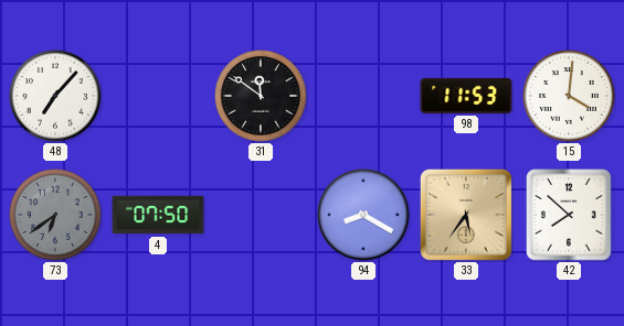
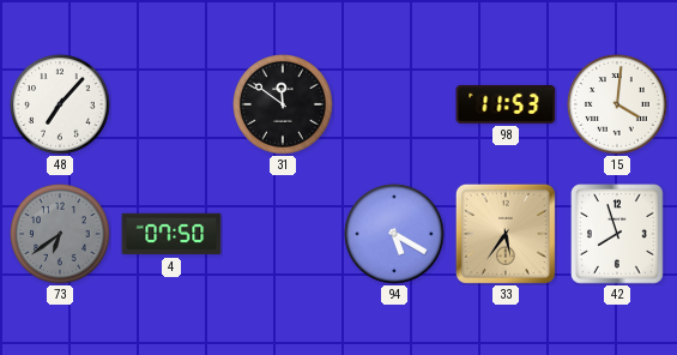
94: 8:20 -> 5:20
42: 7:52 -> 7:57
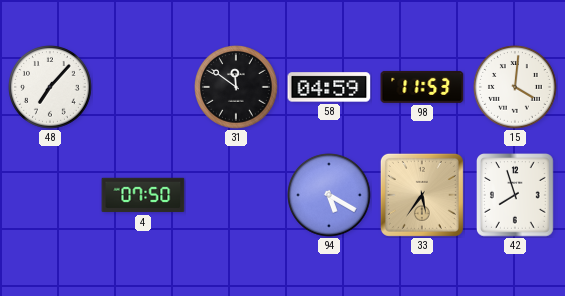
58: none -> 04:59
73: 6:39 -> none
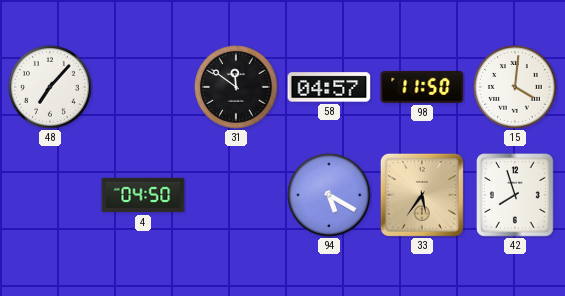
58: 04:59 -> 04:57
98: 11:53 -> 11:50
4: 07:50 -> 04:50
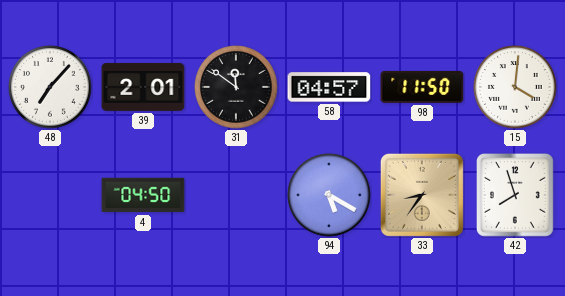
39: none -> 2:01
33: 5:36 -> 8:36
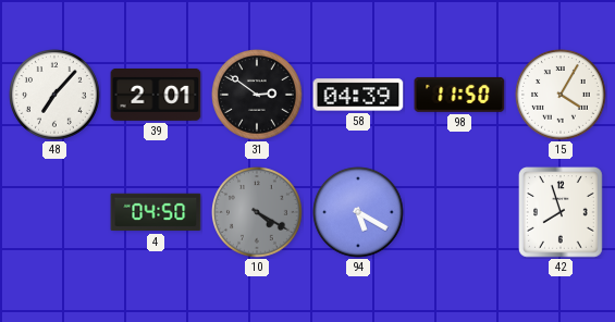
31: 11:51 -> 2:51
58: 04:57 -> 04:39
15: 4:01 -> 4:05
10: none -> 4:20
33: 8:36 -> none
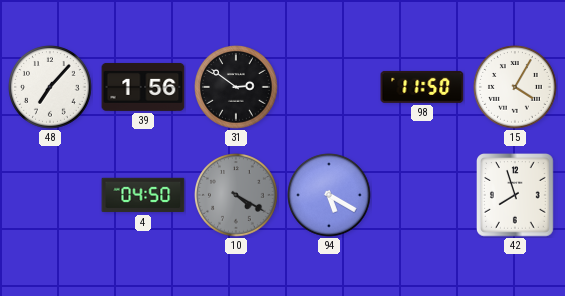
39: 2:01 -> 1:56
58: 04:39 -> none
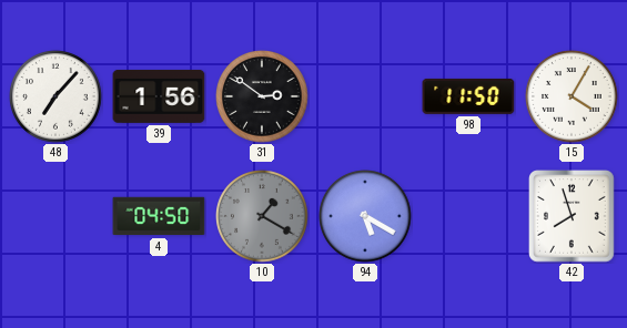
10: 4:20 -> 1:20
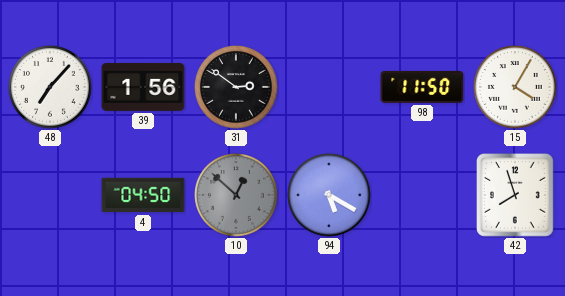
10: 1:20 -> 12:52
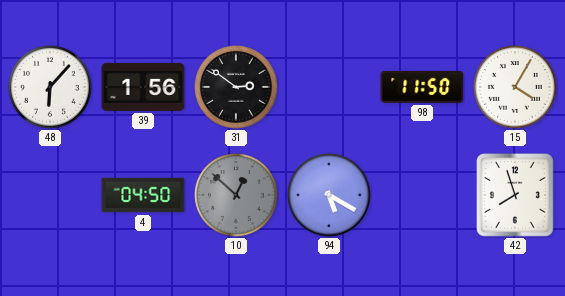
48: 7:07 -> 6:07
